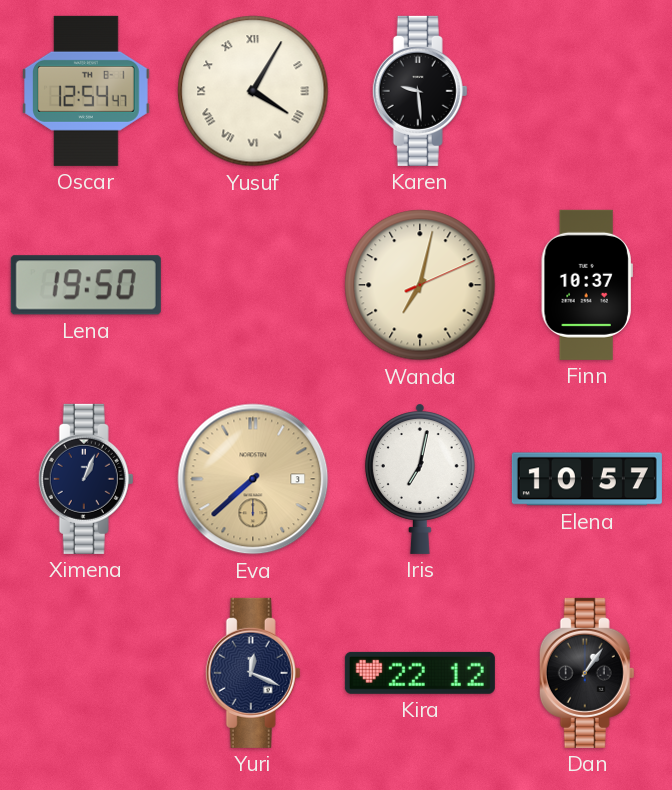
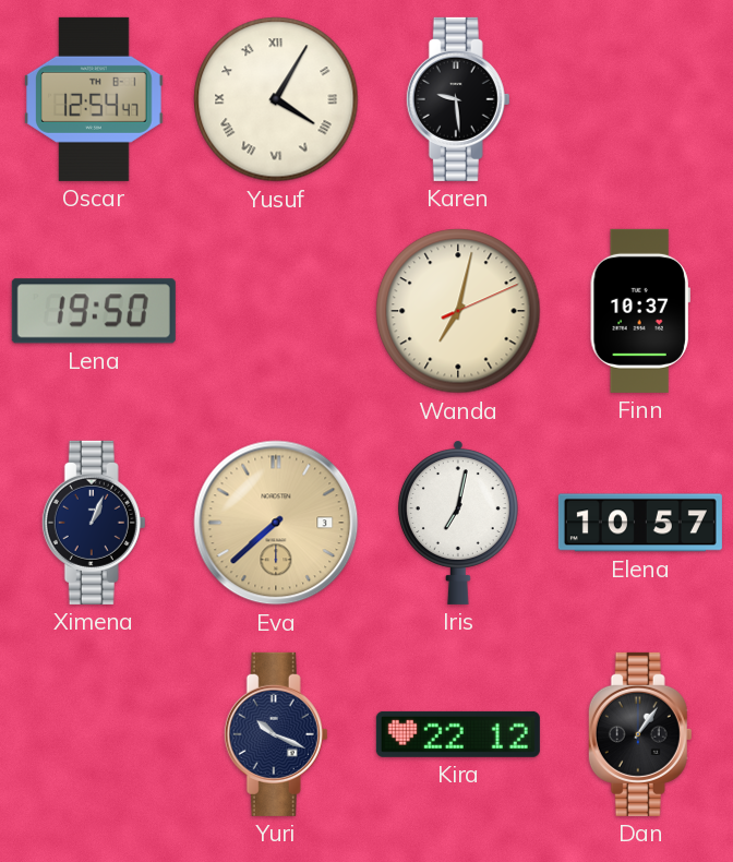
Yuri: 12:19 -> 10:19
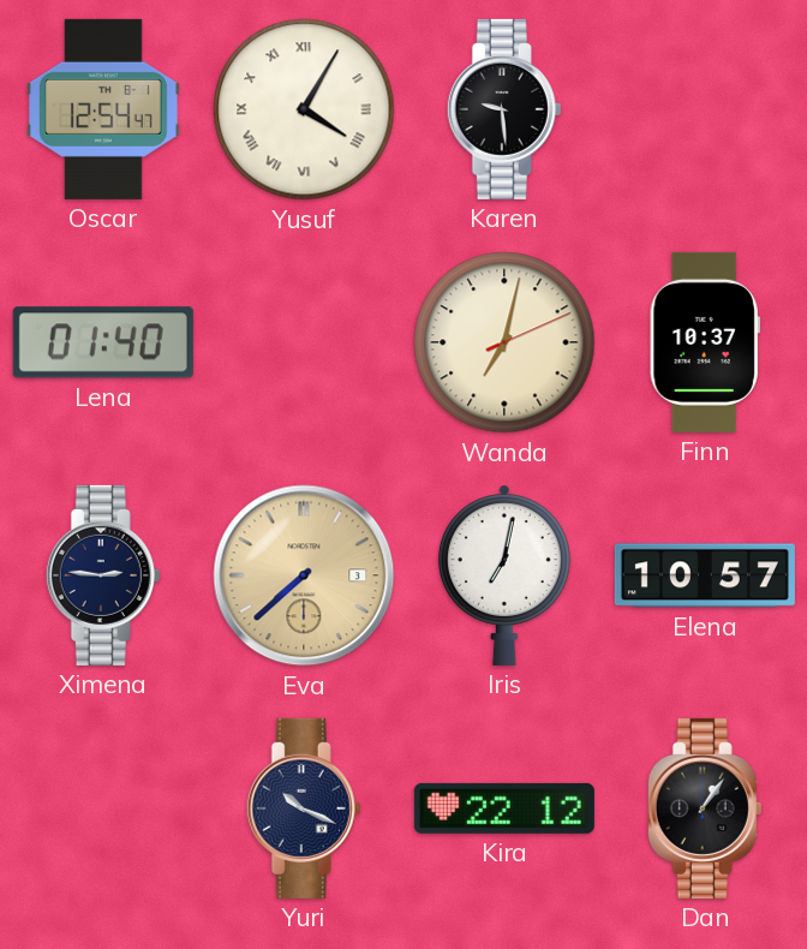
Lena: 19:50 -> 01:40
Ximena: 1:04 -> 2:46
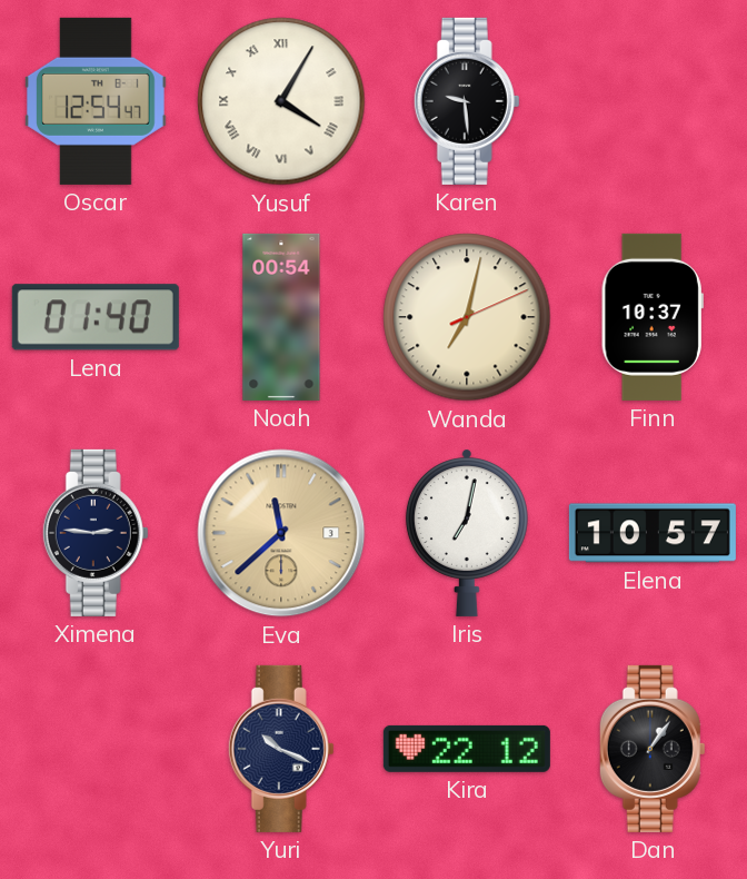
Noah: none -> 00:54
Eva: 7:38 -> 11:38
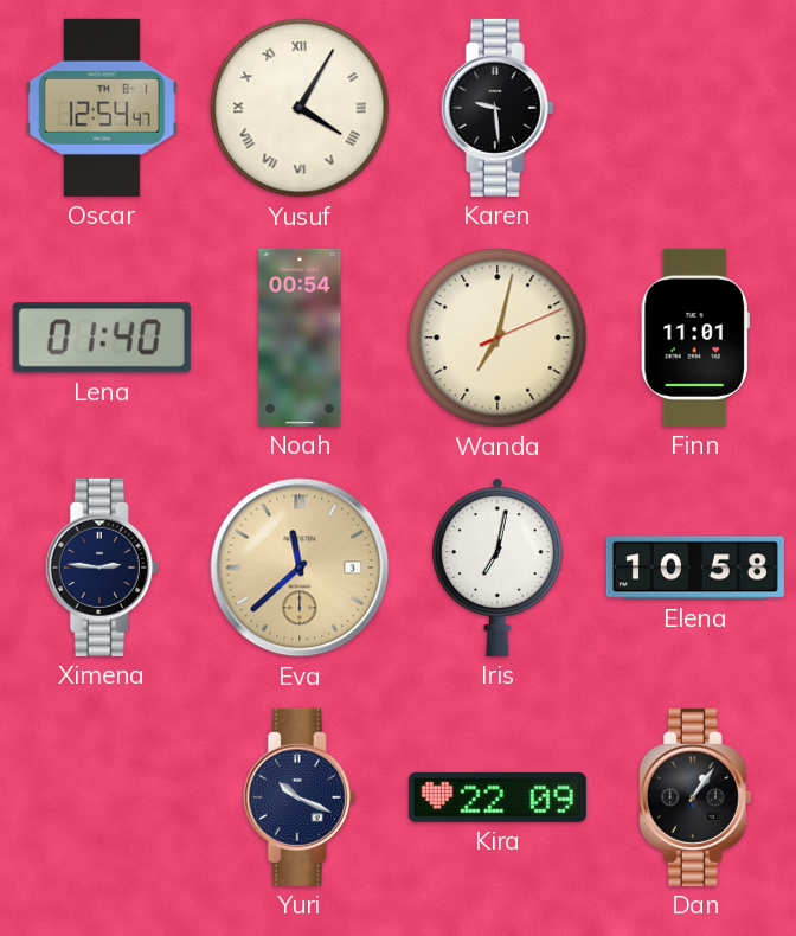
Finn: 10:37 -> 11:01
Elena: 10:57 -> 10:58
Kira: 22:12 -> 22:09
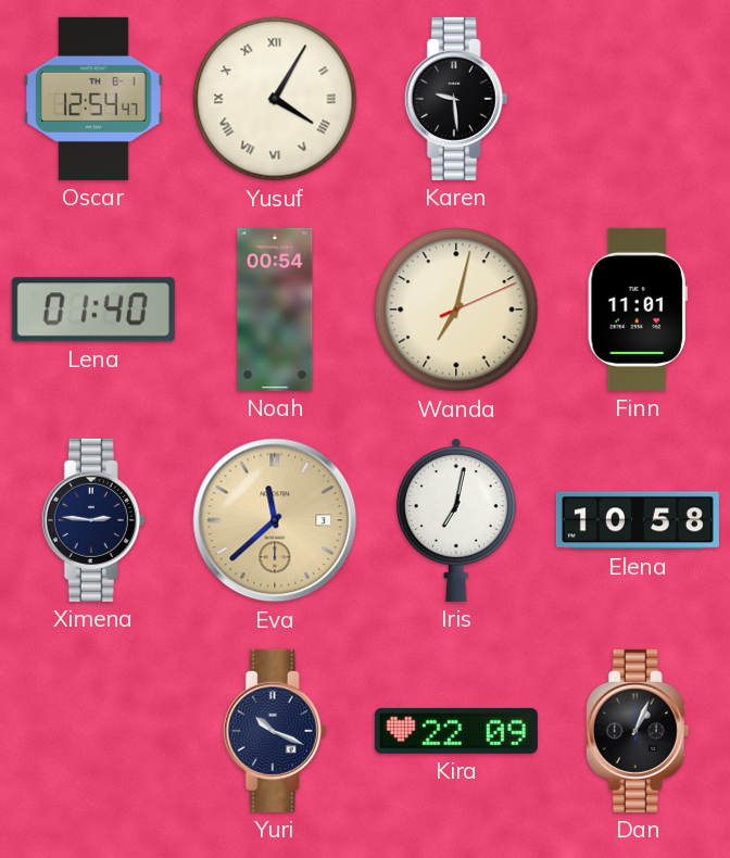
Dan: 1:06 -> 1:04
